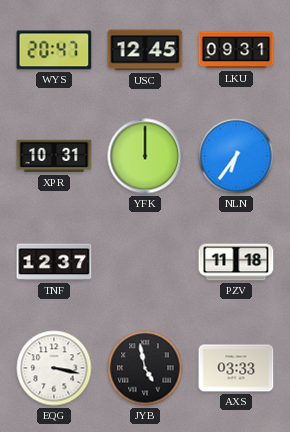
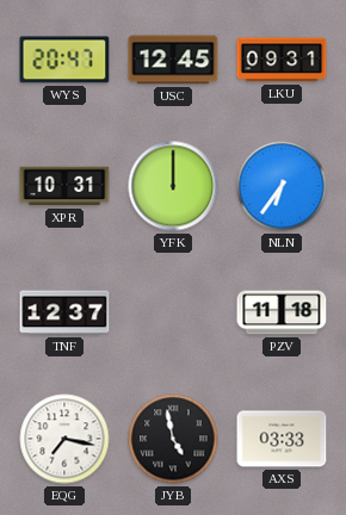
EQG: 3:17 -> 7:17
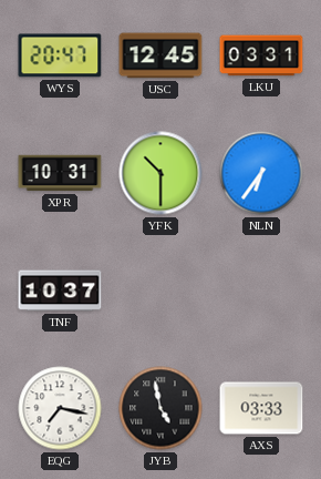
LKU: 09:31 -> 03:31
YFK: 12:00 -> 10:30
TNF: 12:37 -> 10:37
PZV: 11:18 -> none
